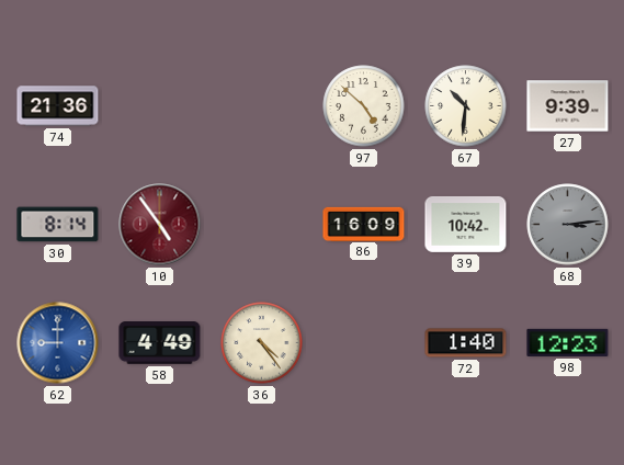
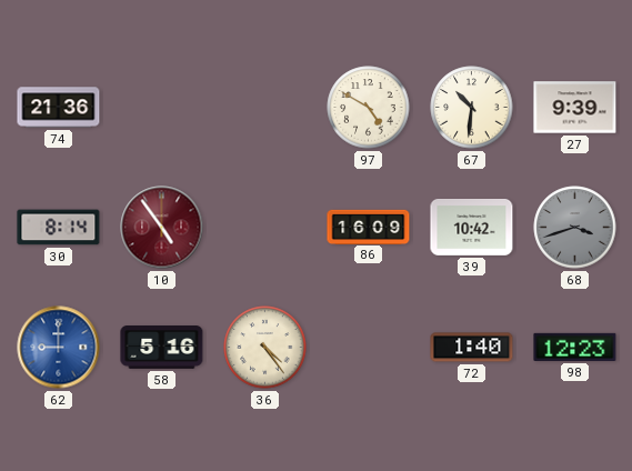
97: 4:52 -> 4:50
68: 3:14 -> 3:42
58: 4:49 -> 5:16
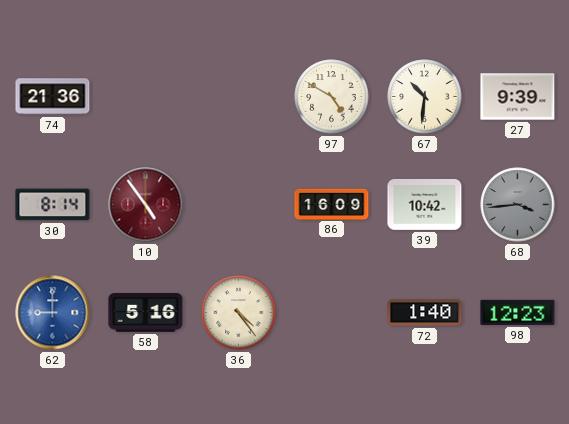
68: 3:42 -> 3:44
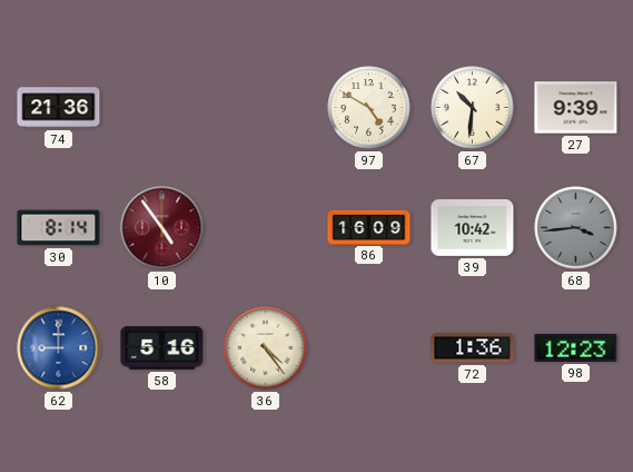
72: 1:40 -> 1:36
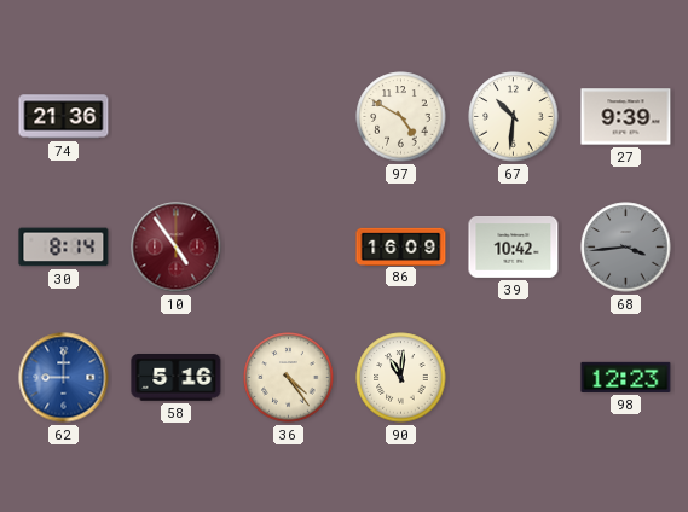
90: none -> 11:01
72: 1:36 -> none
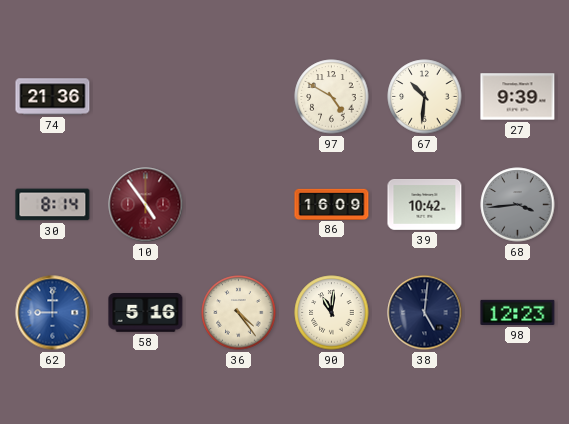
38: none -> 5:01
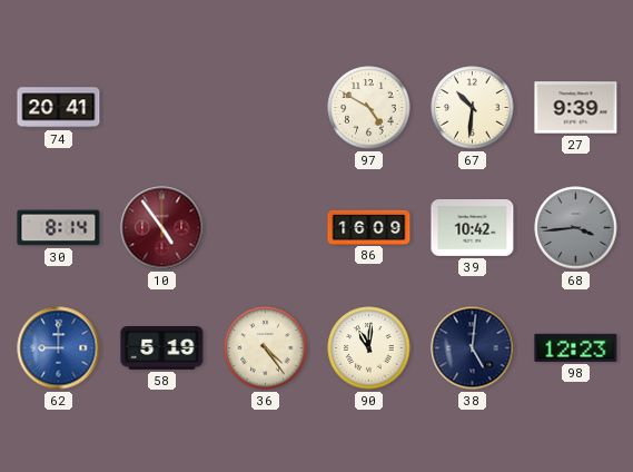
74: 21:36 -> 20:41
58: 5:16 -> 5:19
